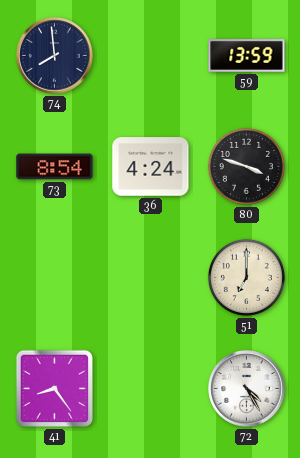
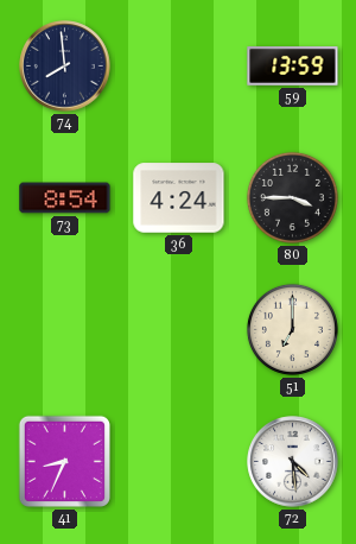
80: 3:48 -> 3:45
41: 8:24 -> 8:34
72: 4:25 -> 4:29
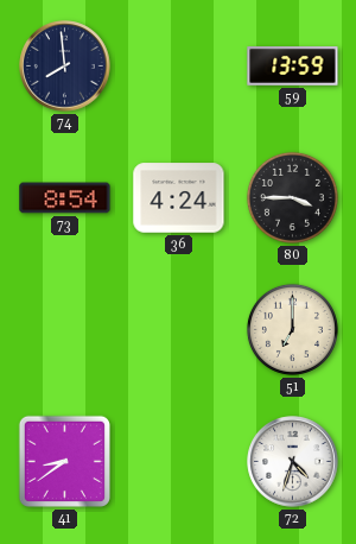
41: 8:34 -> 8:39
72: 4:29 -> 4:33
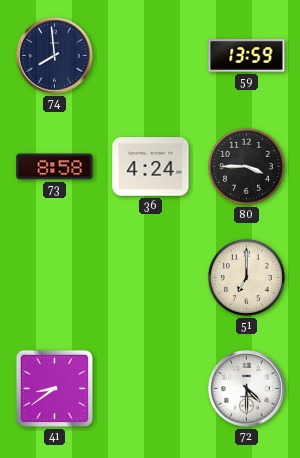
73: 8:54 -> 8:58
72: 4:33 -> 4:30
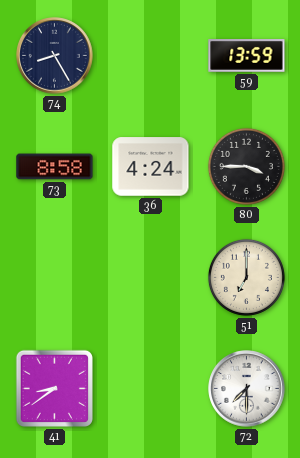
74: 7:59 -> 8:25
72: 4:30 -> 7:30
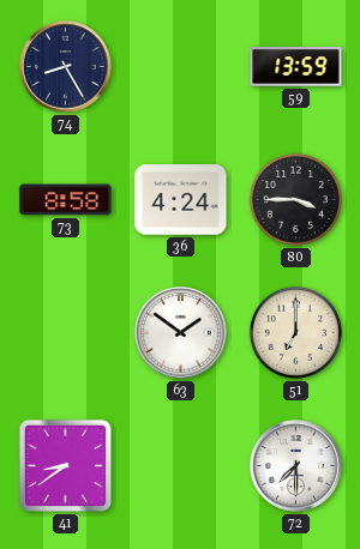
63: none -> 1:51
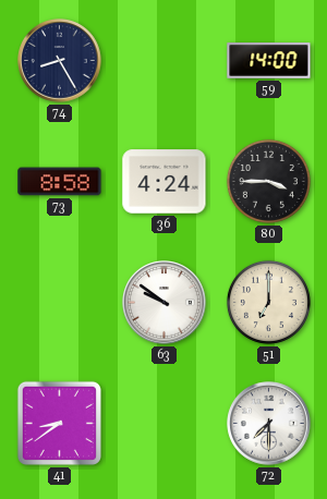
59: 13:59 -> 14:00
63: 1:51 -> 9:51
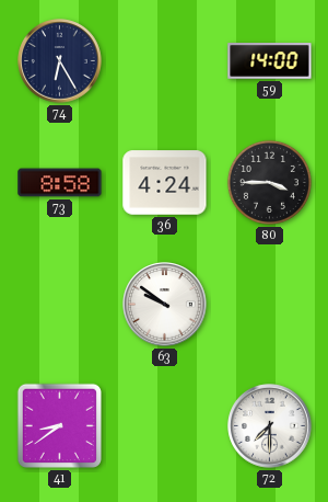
74: 8:25 -> 6:25
51: 7:00 -> none
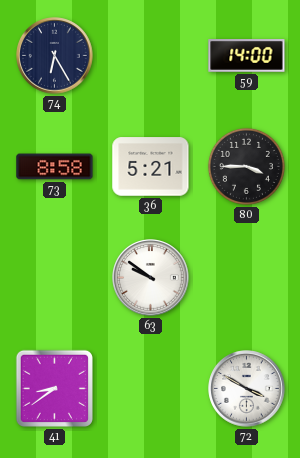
36: 4:24 -> 5:21
72: 7:30 -> 3:50
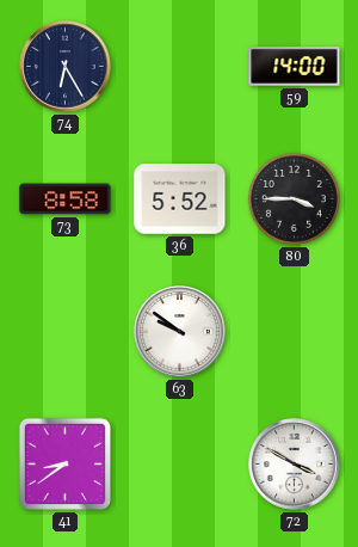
36: 5:21 -> 5:52
